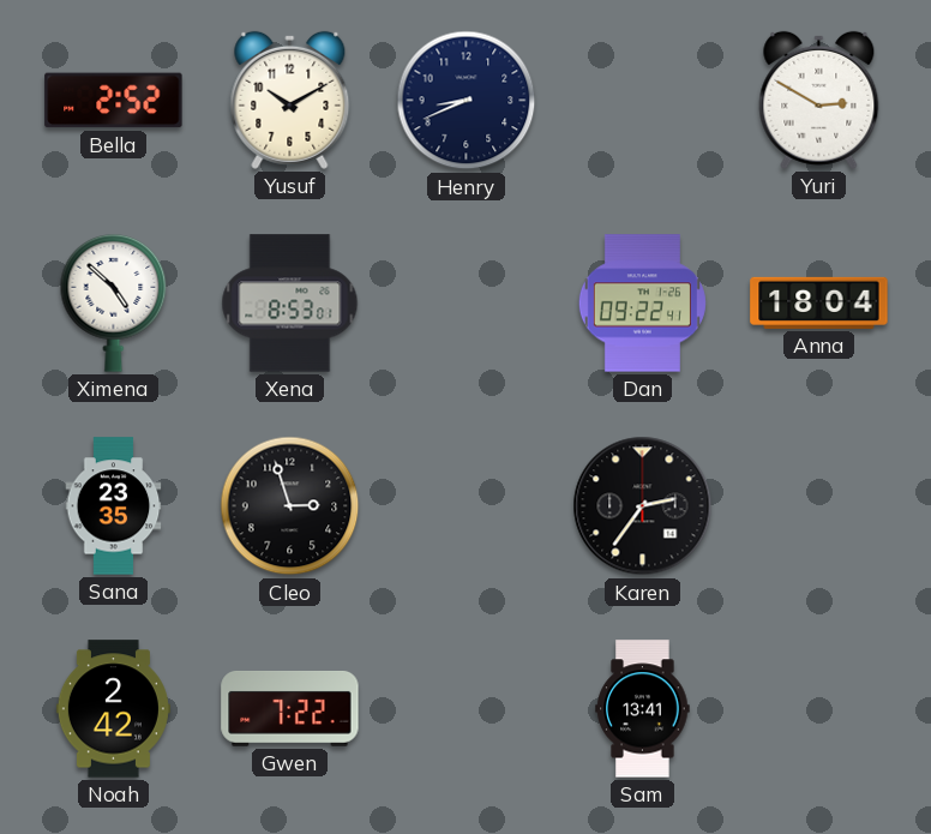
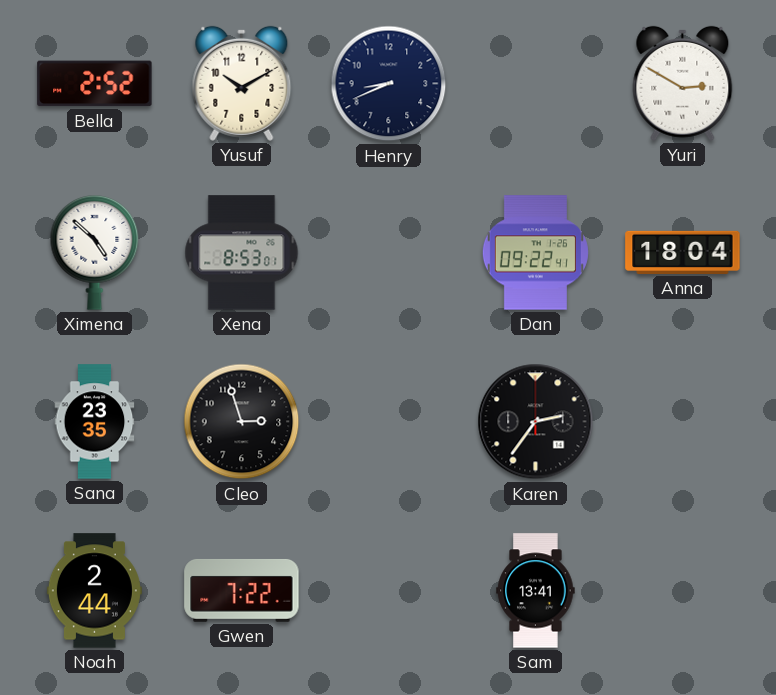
Noah: 2:42 -> 2:44
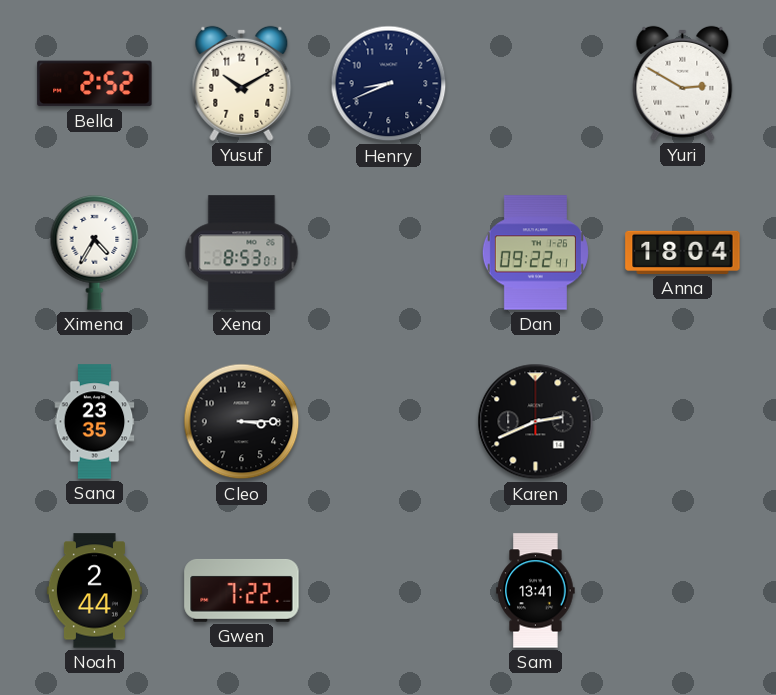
Ximena: 4:52 -> 4:35
Cleo: 2:57 -> 3:15
Karen: 2:36 -> 2:41
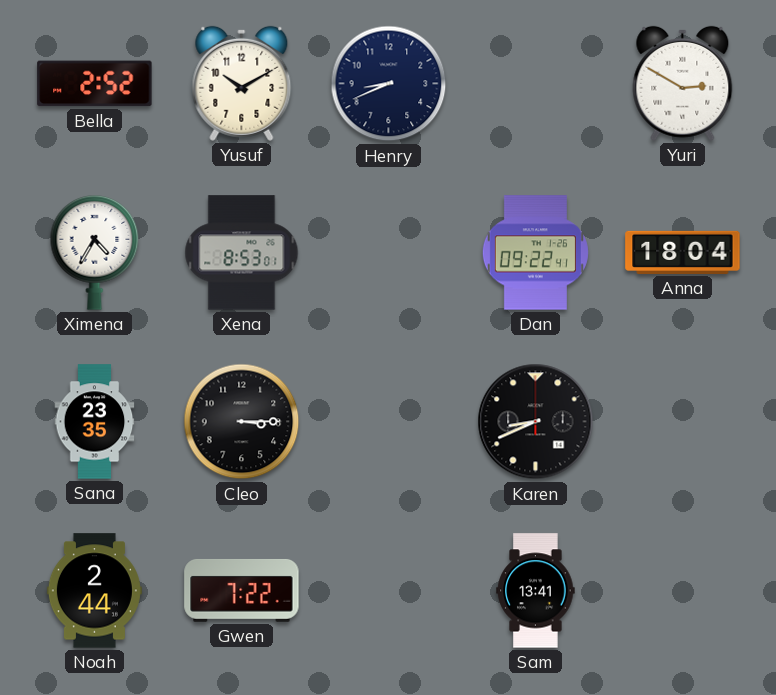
Karen: 2:41 -> 8:41
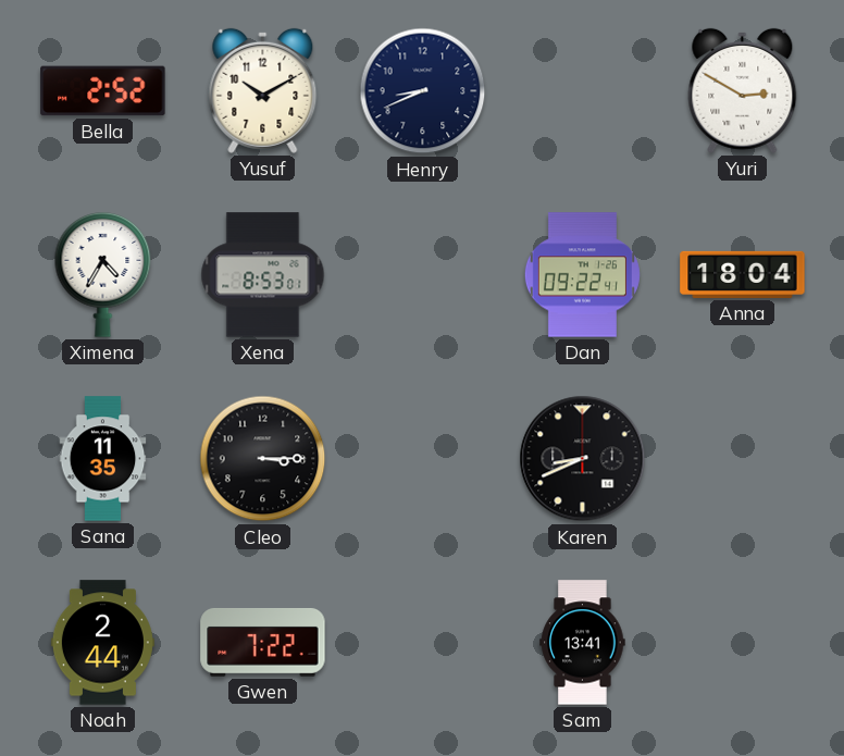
Sana: 23:35 -> 11:35
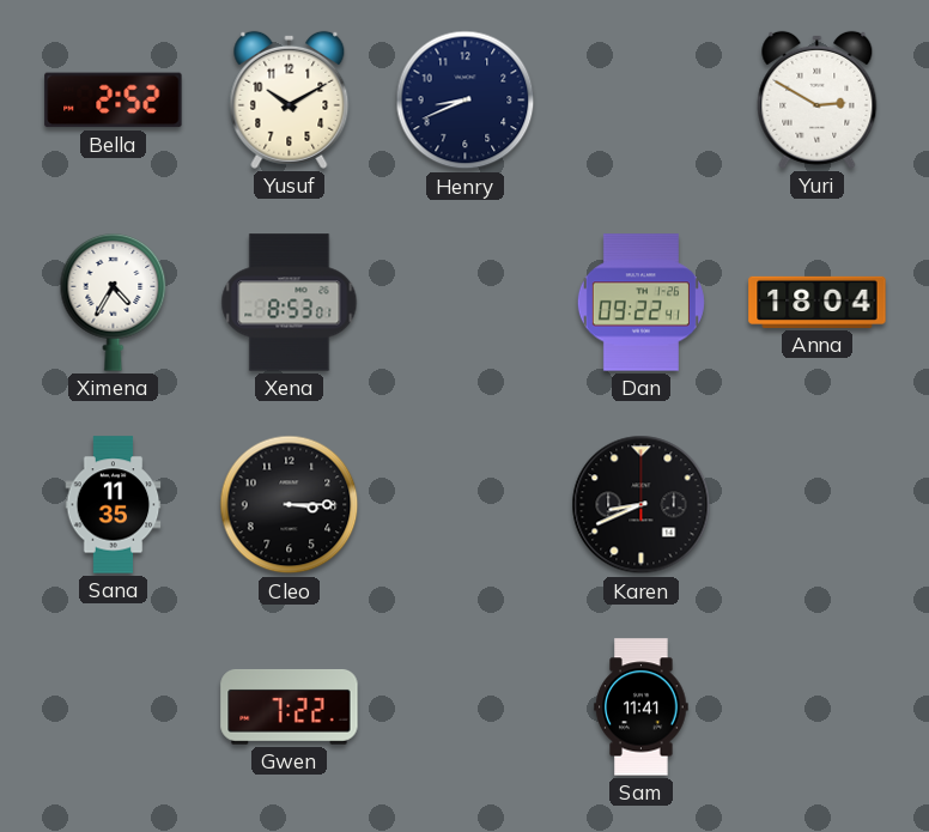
Noah: 2:44 -> none
Sam: 13:41 -> 11:41
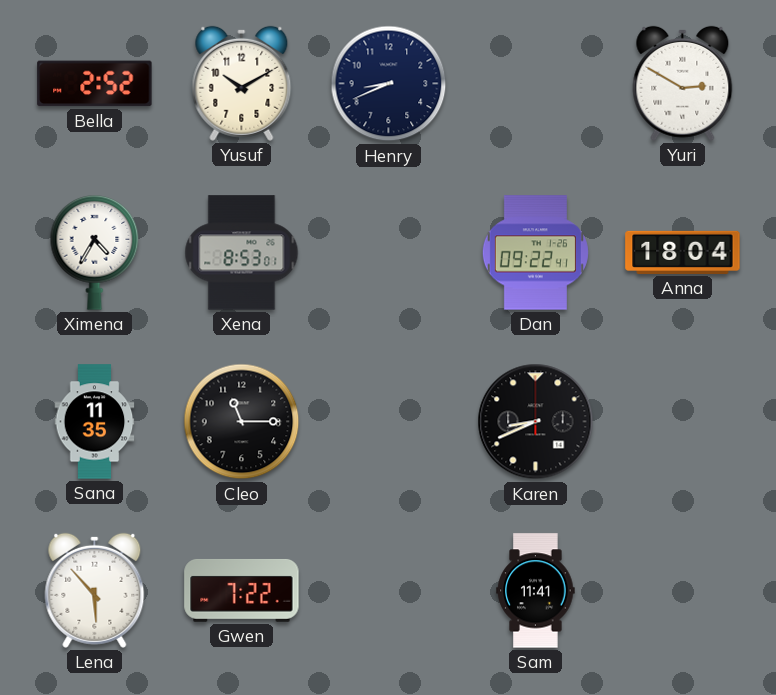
Cleo: 3:15 -> 11:15
Lena: none -> 5:53
